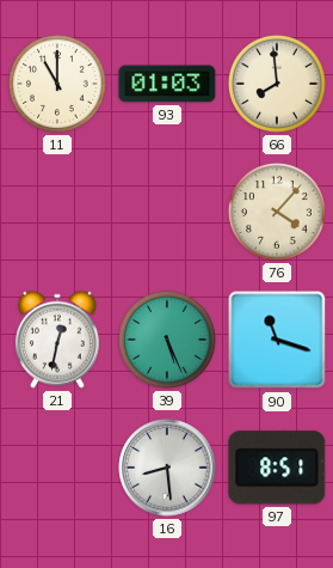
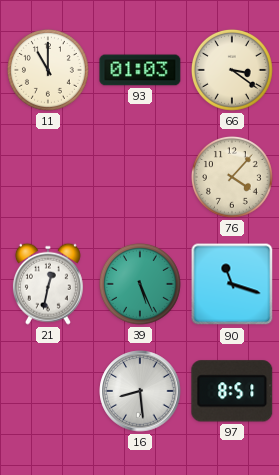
66: 7:59 -> 3:21
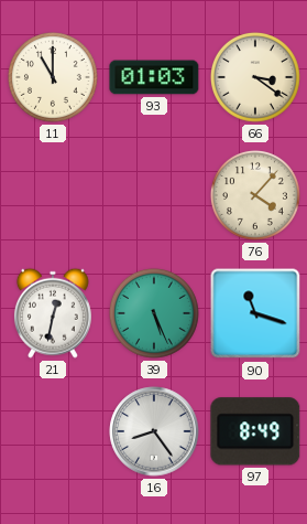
16: 8:29 -> 8:24
97: 8:51 -> 8:49
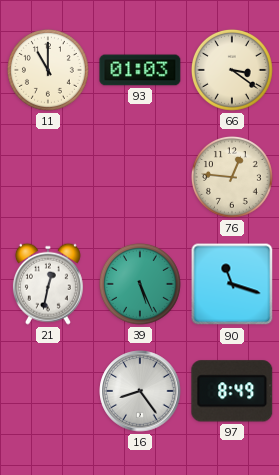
76: 4:07 -> 12:46
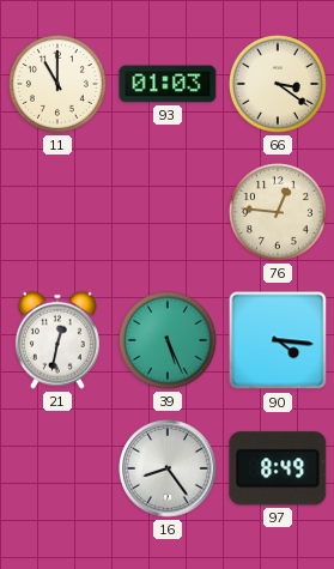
90: 11:18 -> 4:16
